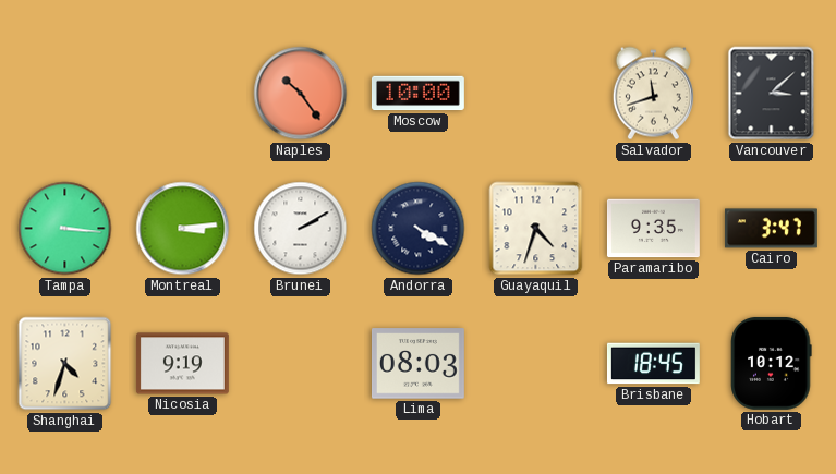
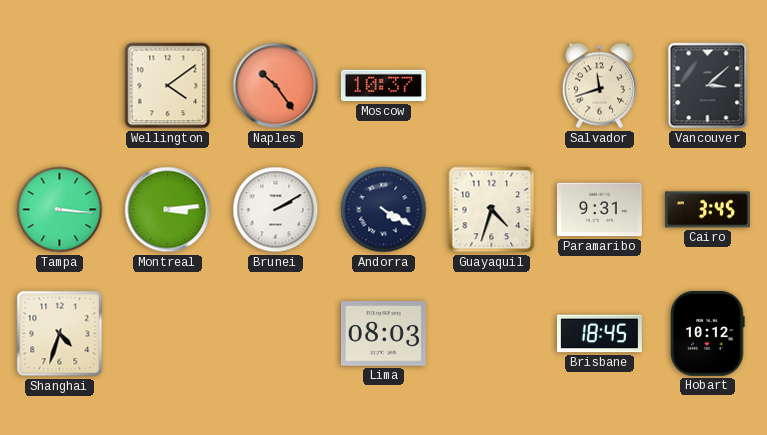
Wellington: none -> 4:09
Moscow: 10:00 -> 10:37
Paramaribo: 9:35 -> 9:31
Cairo: 3:47 -> 3:45
Nicosia: 9:19 -> none
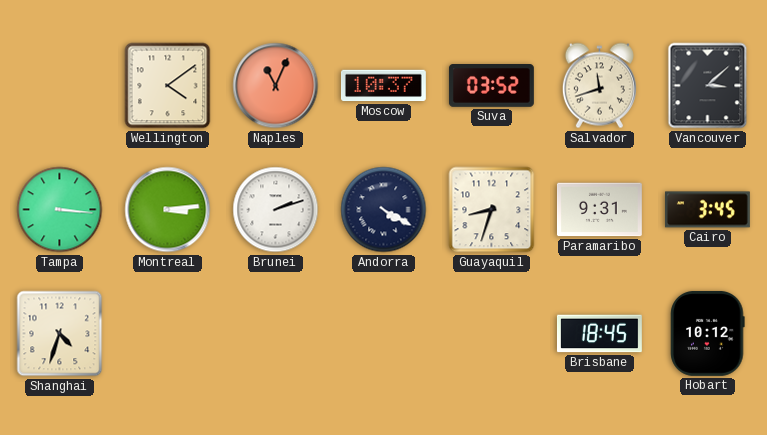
Naples: 10:24 -> 11:04
Suva: none -> 03:52
Brunei: 2:10 -> 2:12
Guayaquil: 4:33 -> 8:33
Lima: 08:03 -> none
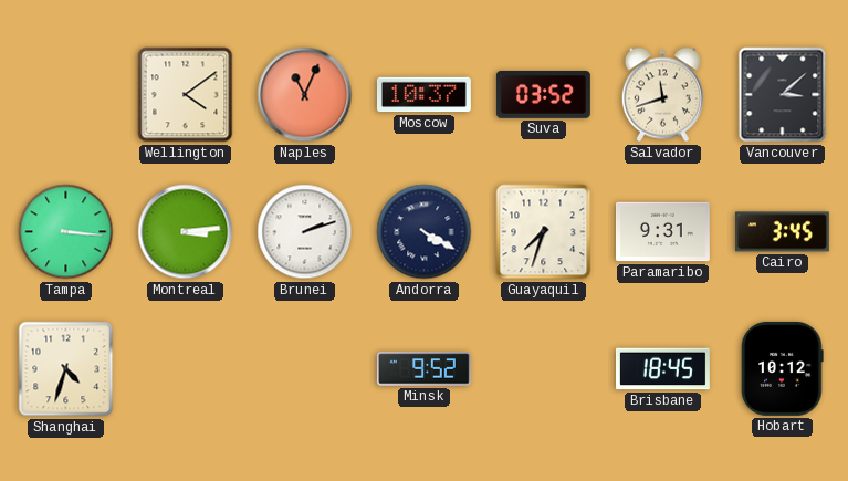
Guayaquil: 8:33 -> 7:33
Minsk: none -> 9:52
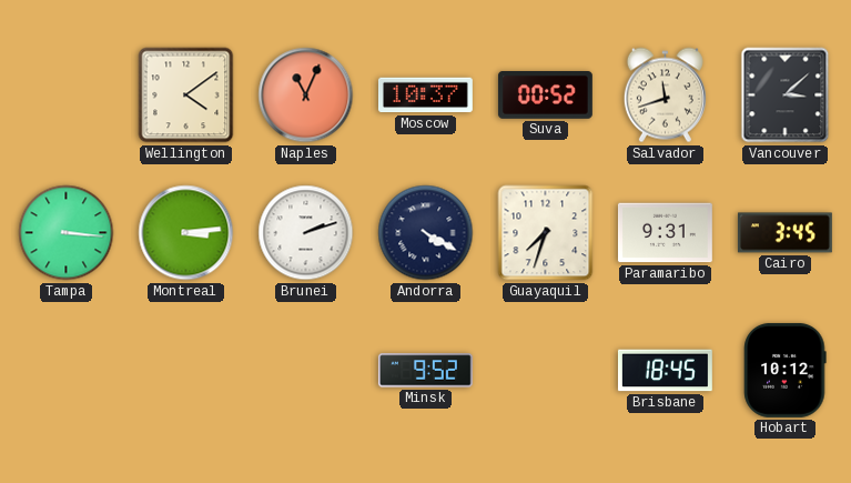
Suva: 03:52 -> 00:52
Shanghai: 4:33 -> none
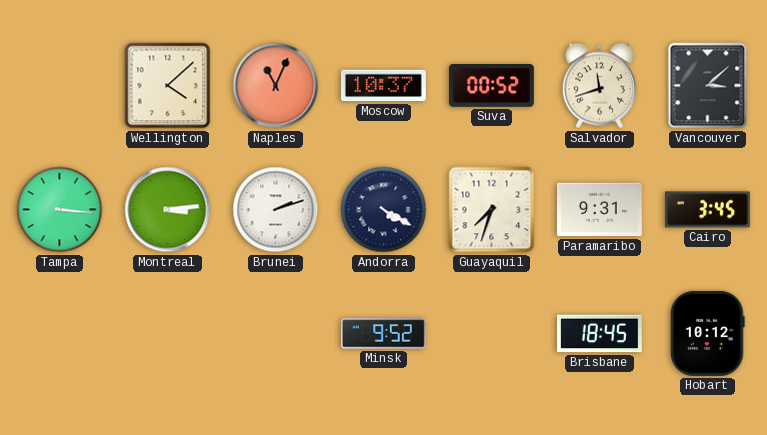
Wellington: 4:09 -> 4:08
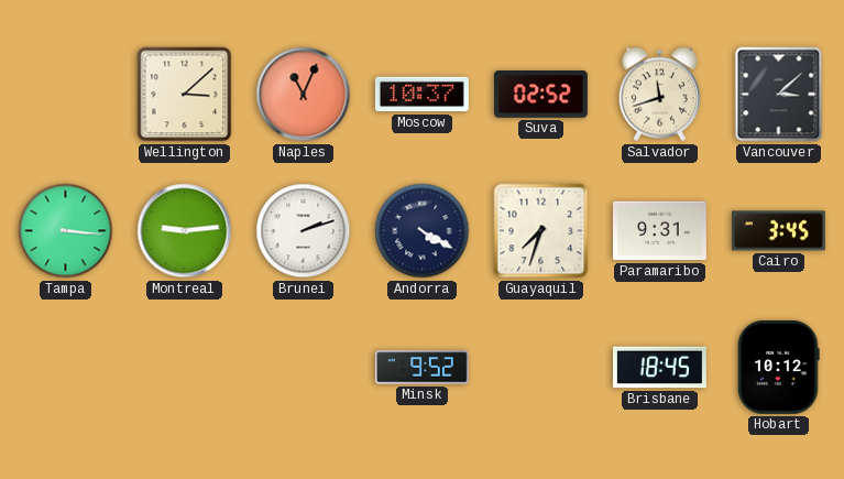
Wellington: 4:08 -> 3:08
Suva: 00:52 -> 02:52
Montreal: 3:14 -> 9:14
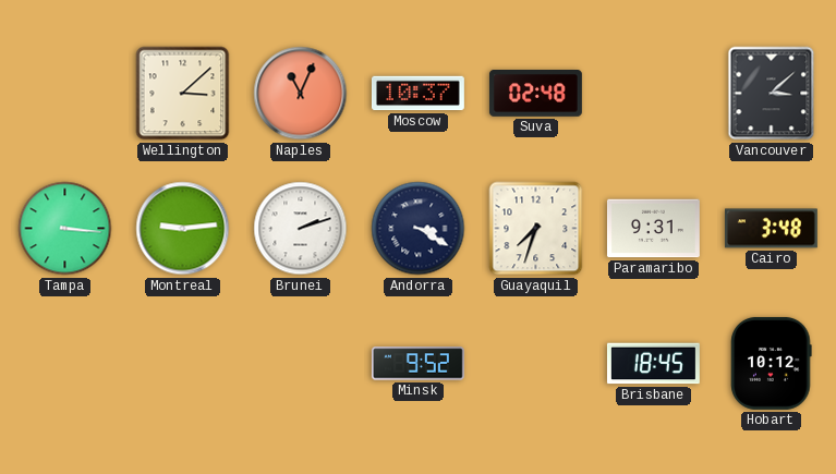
Suva: 02:52 -> 02:48
Salvador: 11:42 -> none
Andorra: 4:20 -> 3:20
Cairo: 3:45 -> 3:48
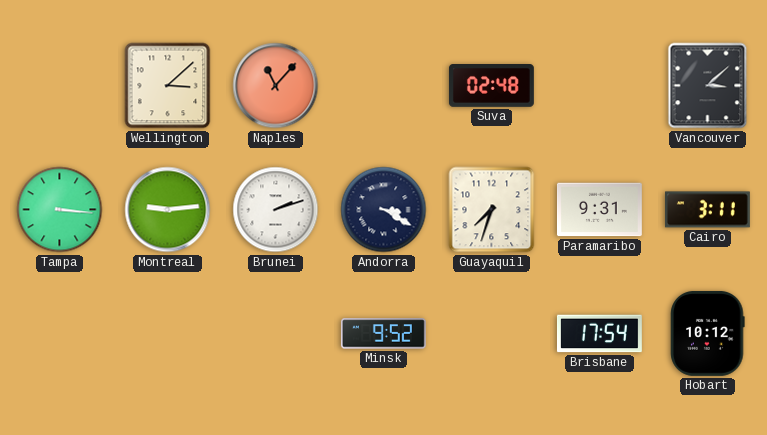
Naples: 11:04 -> 11:07
Moscow: 10:37 -> none
Cairo: 3:48 -> 3:11
Brisbane: 18:45 -> 17:54
